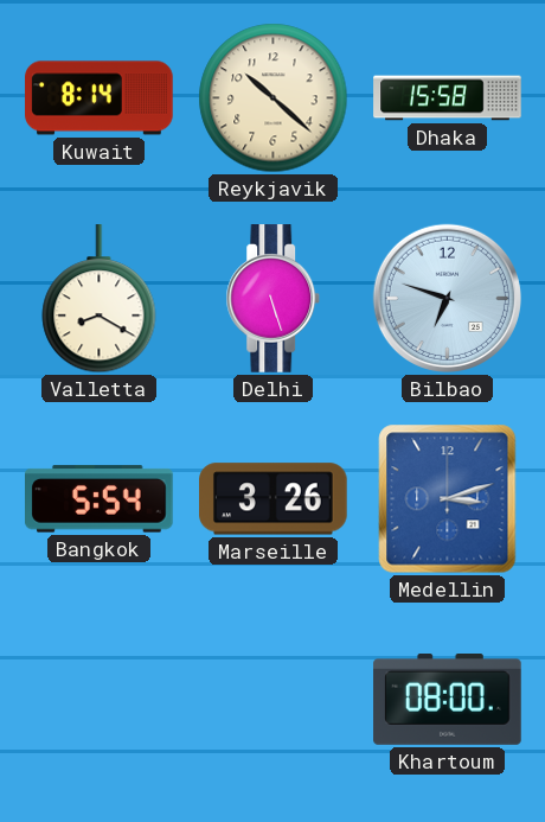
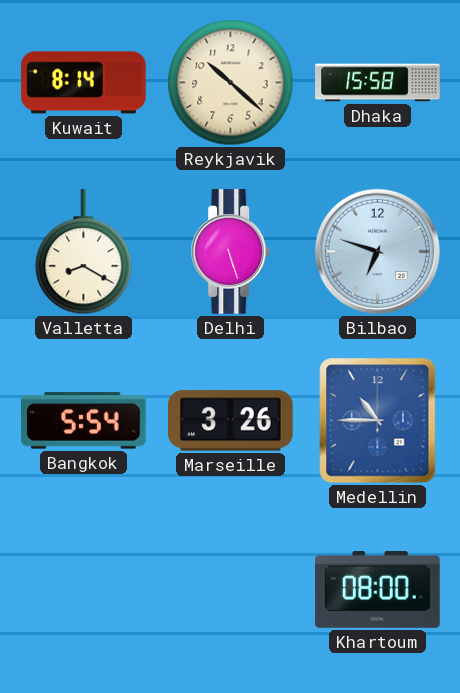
Medellin: 3:12 -> 10:45
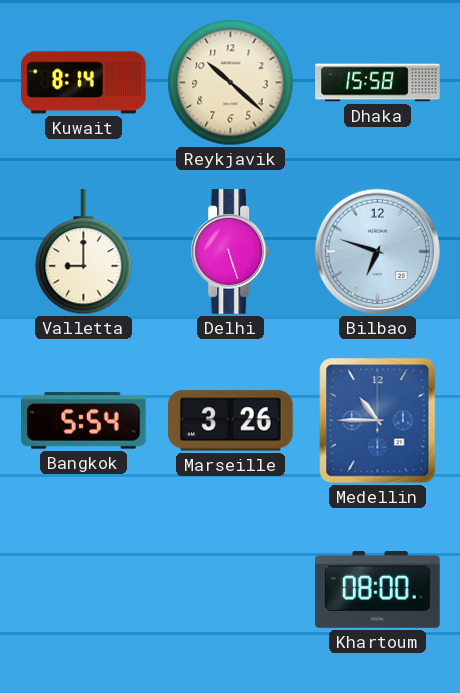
Valletta: 8:20 -> 9:00
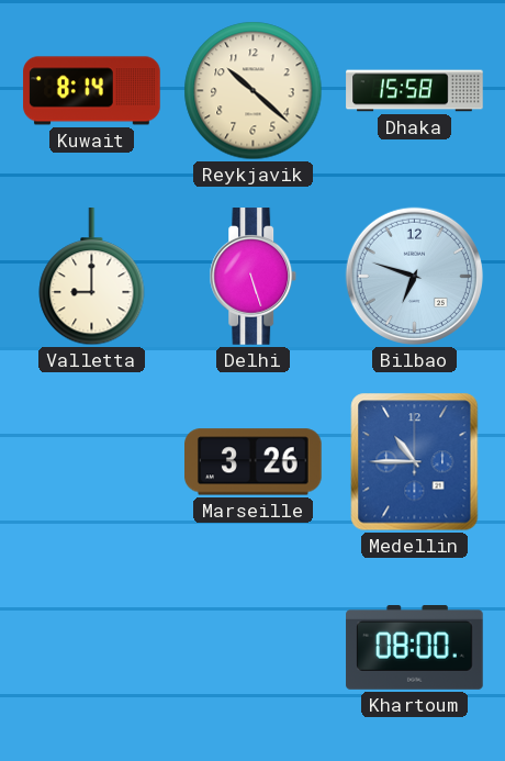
Bangkok: 5:54 -> none
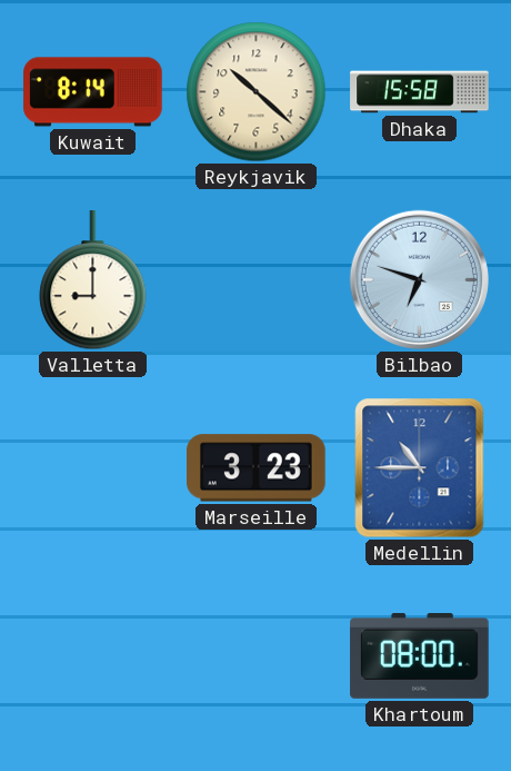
Delhi: 5:27 -> none
Marseille: 3:26 -> 3:23
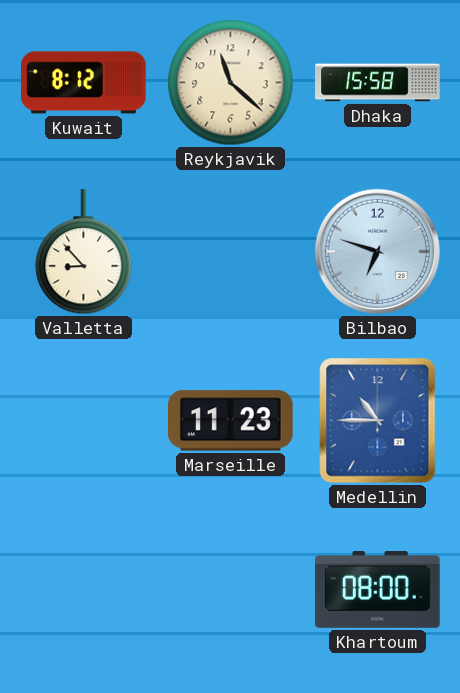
Kuwait: 8:14 -> 8:12
Reykjavik: 10:22 -> 11:22
Valletta: 9:00 -> 8:53
Marseille: 3:23 -> 11:23
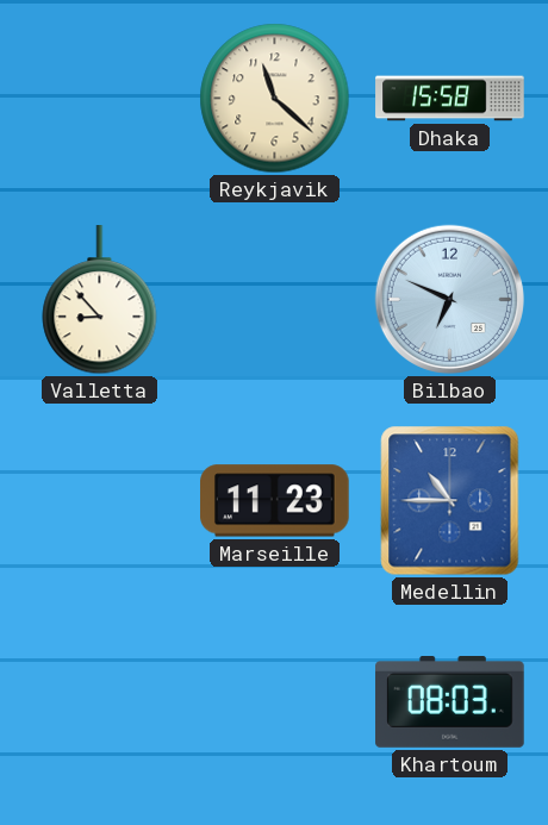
Kuwait: 8:12 -> none
Bilbao: 6:48 -> 6:49
Khartoum: 08:00 -> 08:03
